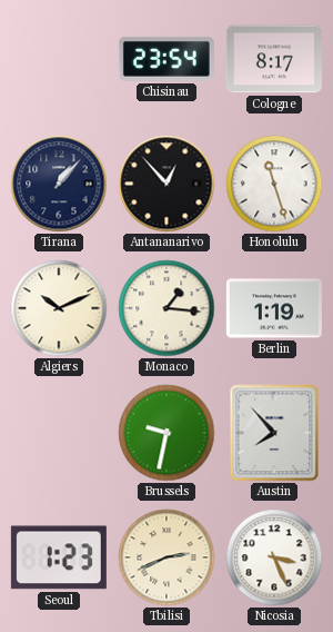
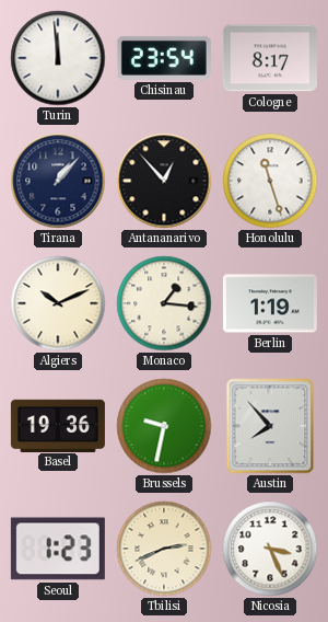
Turin: none -> 11:59
Basel: none -> 19:36
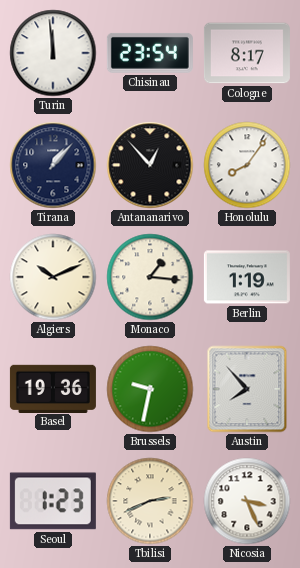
Honolulu: 11:27 -> 8:06
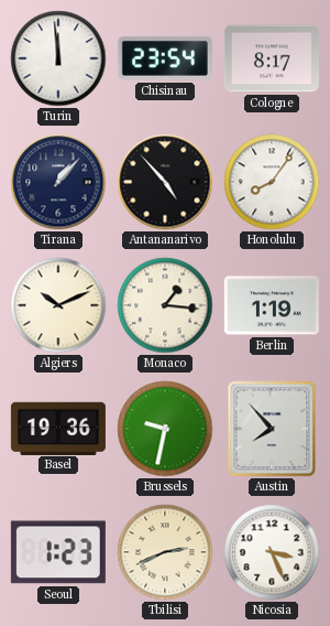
Antananarivo: 12:53 -> 4:53
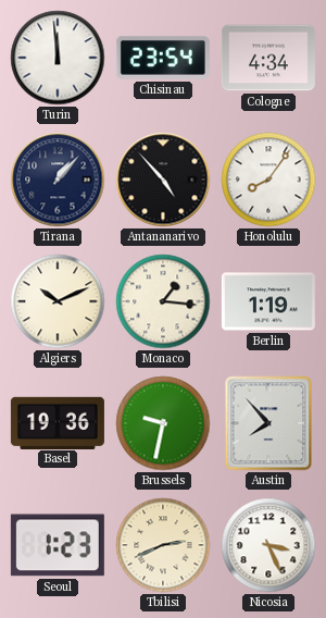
Cologne: 8:17 -> 4:34
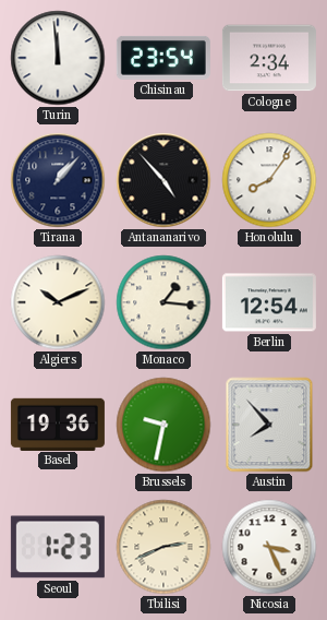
Cologne: 4:34 -> 2:34
Berlin: 1:19 -> 12:54
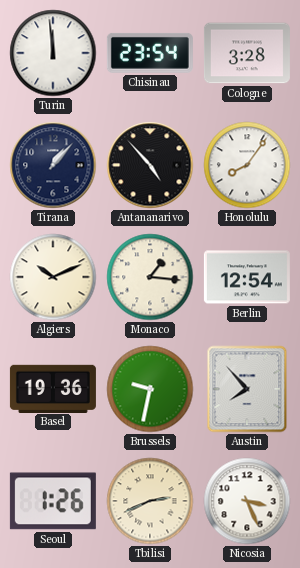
Cologne: 2:34 -> 3:28
Seoul: 1:23 -> 1:26
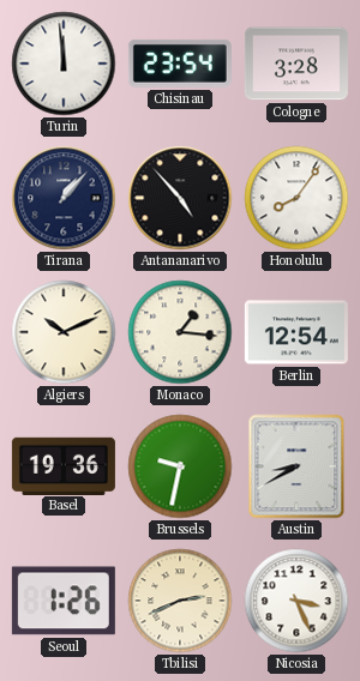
Austin: 7:53 -> 8:40
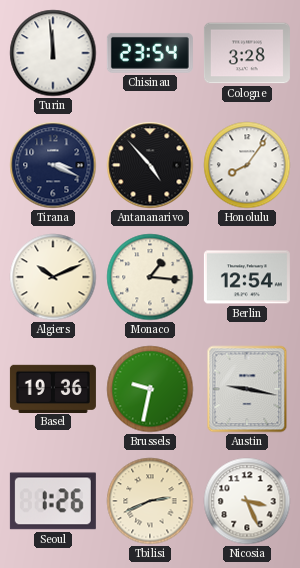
Tirana: 1:07 -> 3:19
Austin: 8:40 -> 9:17
